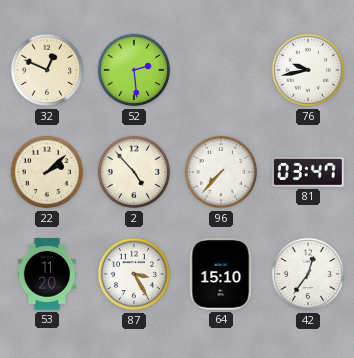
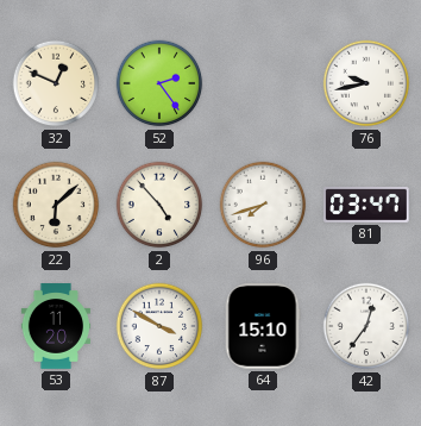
52: 2:29 -> 2:24
22: 2:08 -> 6:08
96: 7:37 -> 7:42
87: 3:25 -> 3:50
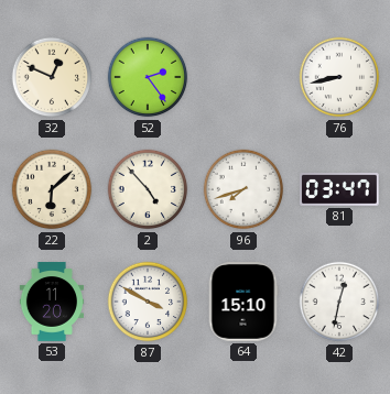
76: 9:43 -> 8:43
42: 12:36 -> 12:32
